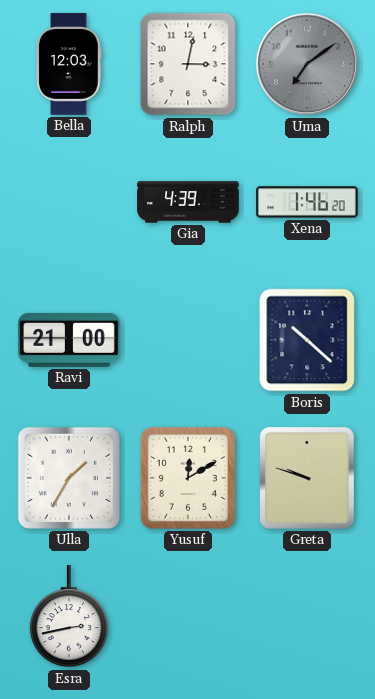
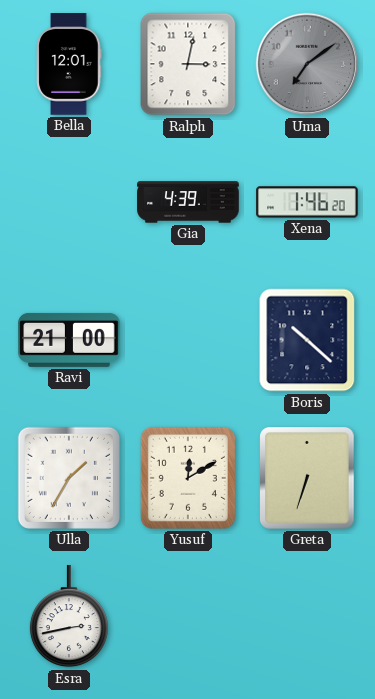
Bella: 12:03 -> 12:01
Greta: 9:48 -> 6:33
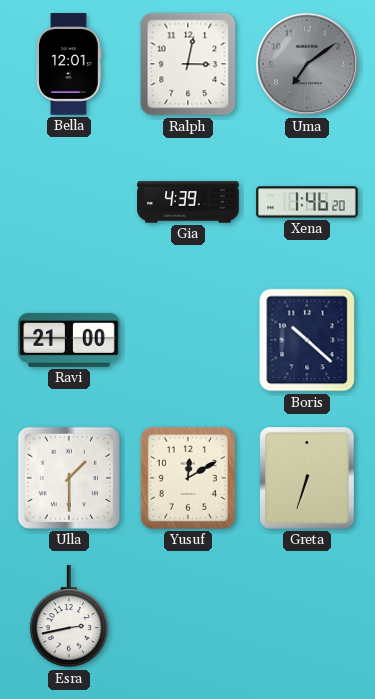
Ulla: 1:35 -> 1:30
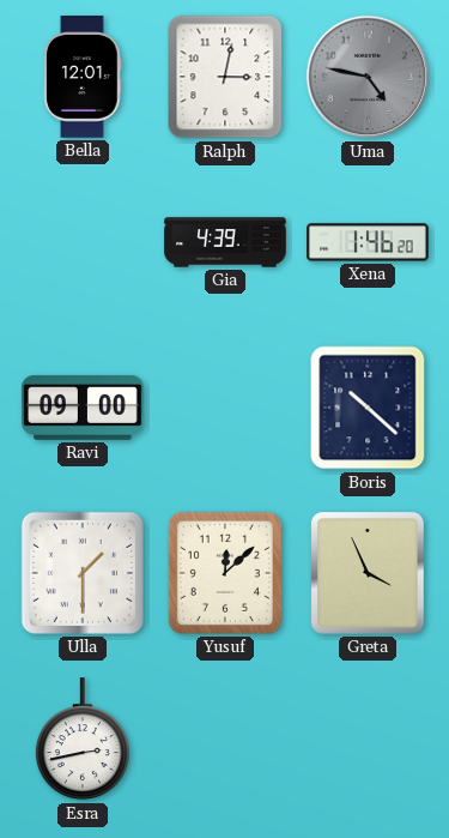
Uma: 7:09 -> 4:47
Ravi: 21:00 -> 09:00
Yusuf: 12:10 -> 12:08
Greta: 6:33 -> 3:56
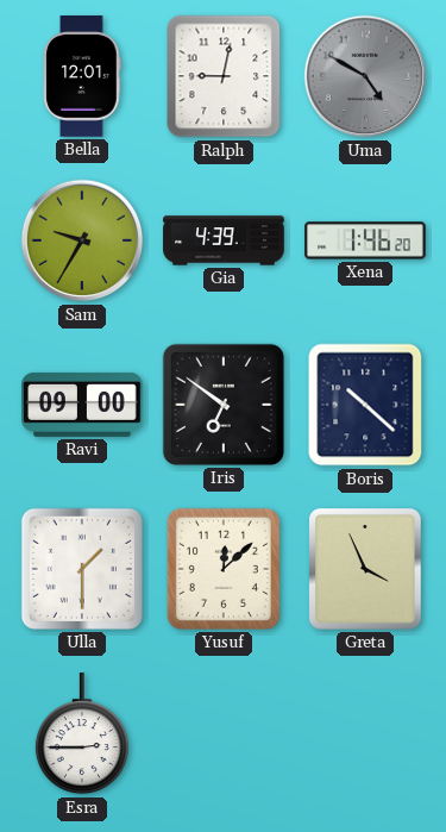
Ralph: 3:02 -> 9:02
Uma: 4:47 -> 4:50
Sam: none -> 9:35
Iris: none -> 6:51
Esra: 2:43 -> 2:45
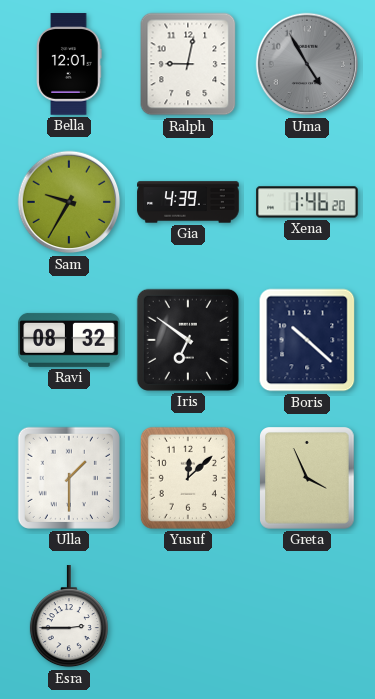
Uma: 4:50 -> 4:55
Ravi: 09:00 -> 08:32
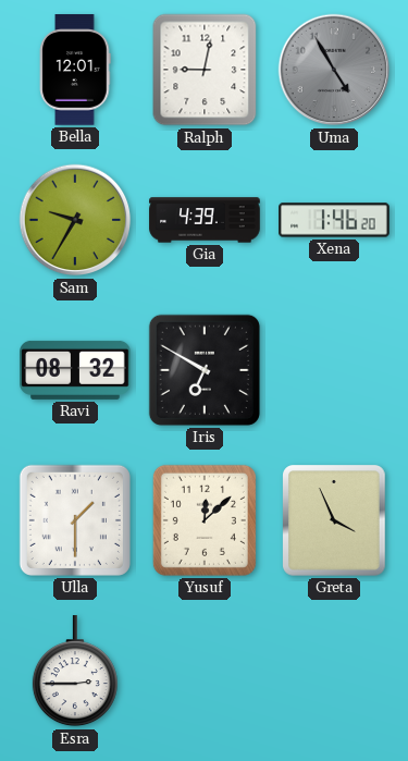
Iris: 6:51 -> 6:50
Boris: 10:22 -> none
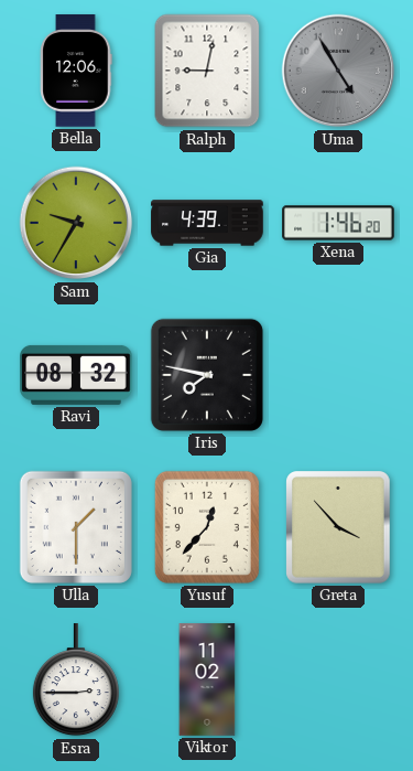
Bella: 12:01 -> 12:06
Iris: 6:50 -> 7:47
Yusuf: 12:08 -> 12:37
Greta: 3:56 -> 3:53
Viktor: none -> 11:02
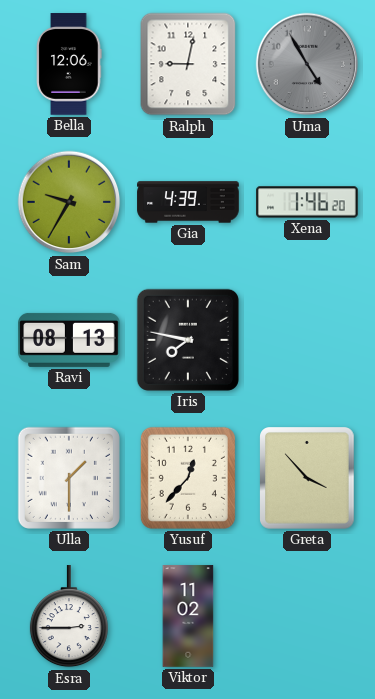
Ravi: 08:32 -> 08:13
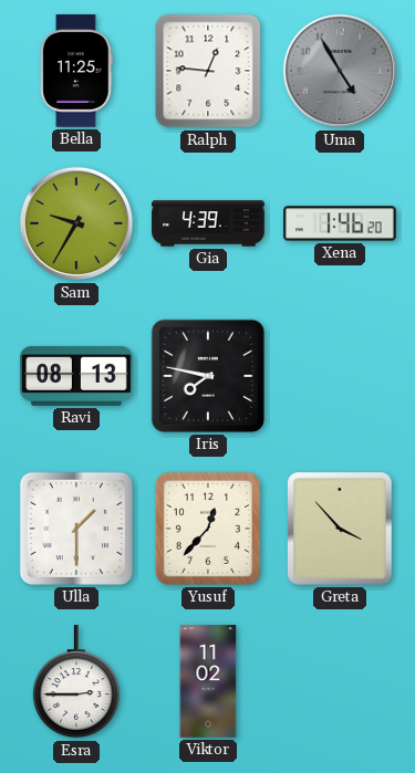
Bella: 12:06 -> 11:25
Ralph: 9:02 -> 12:46
